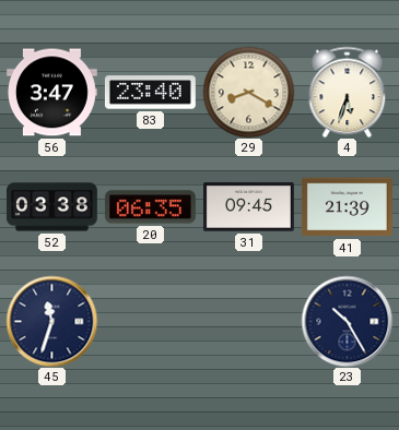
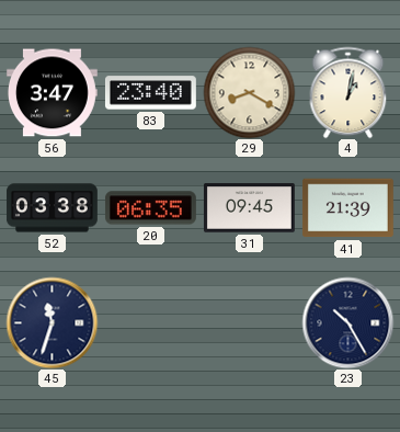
4: 5:33 -> 1:02
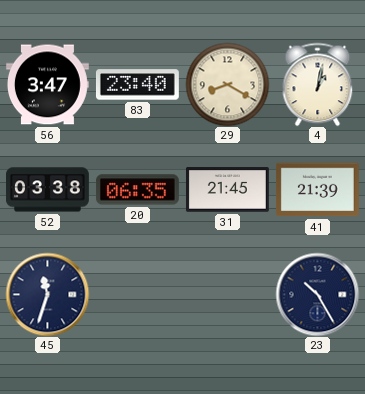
31: 09:45 -> 21:45
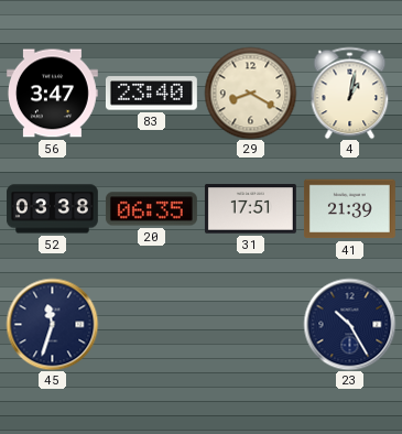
31: 21:45 -> 17:51
